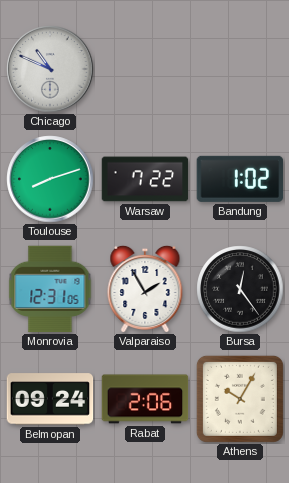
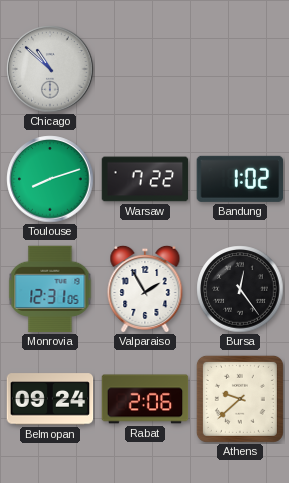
Chicago: 10:49 -> 10:52
Athens: 10:05 -> 9:38
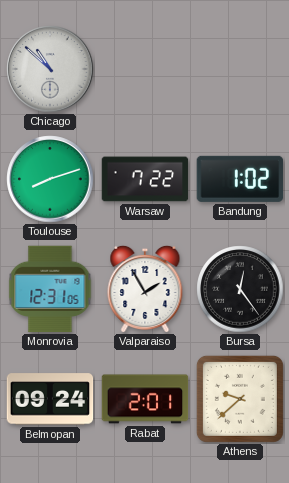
Rabat: 2:06 -> 2:01
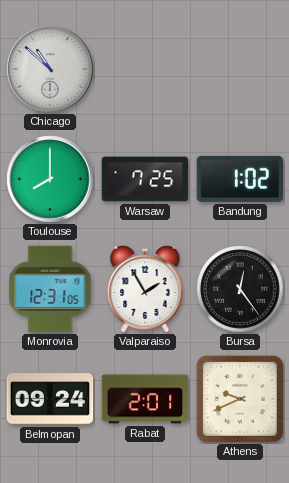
Toulouse: 8:12 -> 8:00
Warsaw: 7:22 -> 7:25
Athens: 9:38 -> 9:41
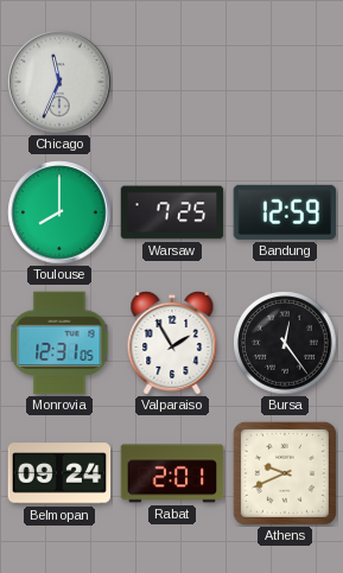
Chicago: 10:52 -> 11:34
Bandung: 1:02 -> 12:59
